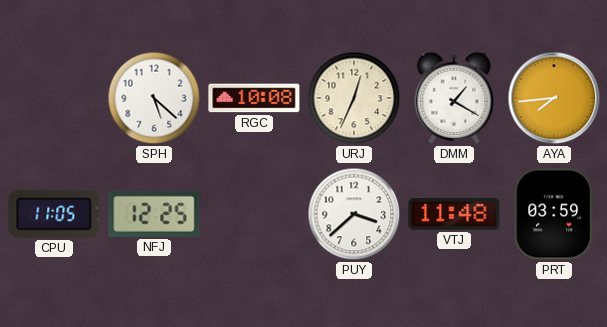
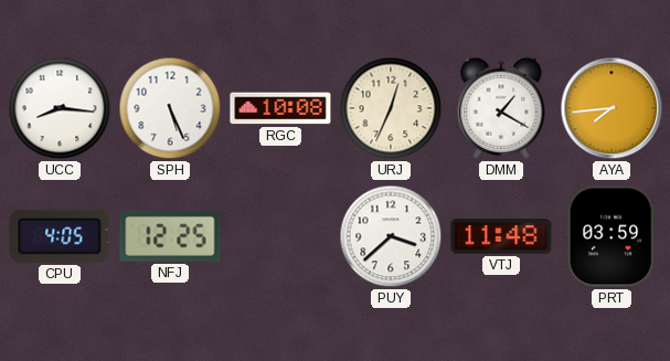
UCC: none -> 8:16
SPH: 5:22 -> 5:26
CPU: 11:05 -> 4:05
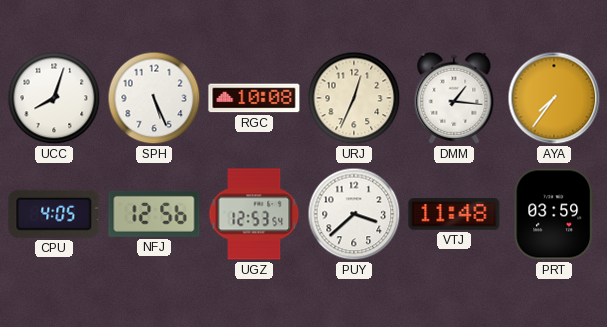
UCC: 8:16 -> 8:03
DMM: 1:20 -> 1:16
AYA: 7:44 -> 7:36
NFJ: 12:25 -> 12:56
UGZ: none -> 12:53
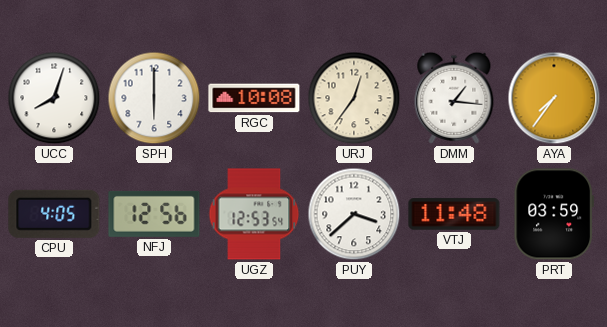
SPH: 5:26 -> 6:00
URJ: 12:34 -> 12:36
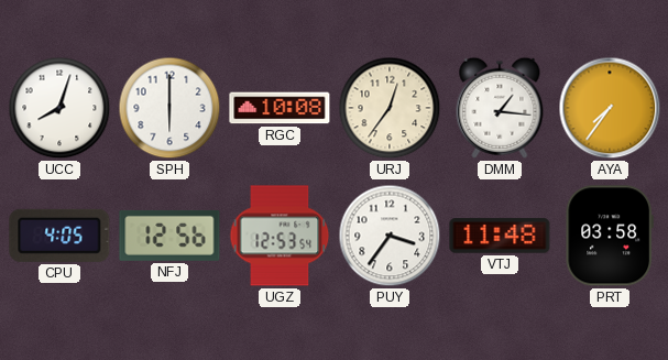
PUY: 3:38 -> 3:36
PRT: 03:59 -> 03:58
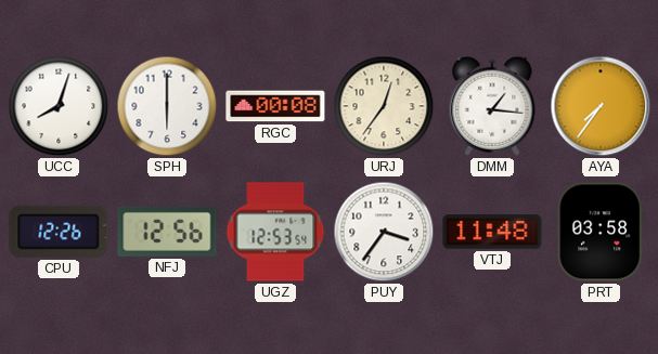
RGC: 10:08 -> 00:08
CPU: 4:05 -> 12:26
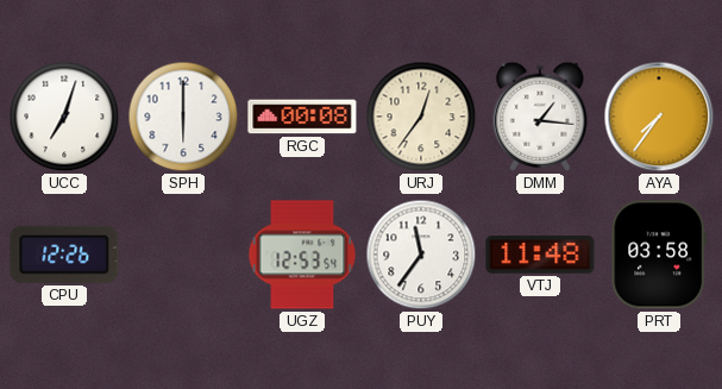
UCC: 8:03 -> 7:03
NFJ: 12:56 -> none
PUY: 3:36 -> 11:36
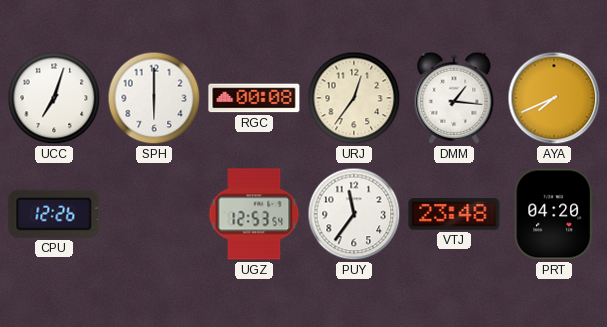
AYA: 7:36 -> 7:41
VTJ: 11:48 -> 23:48
PRT: 03:58 -> 04:20
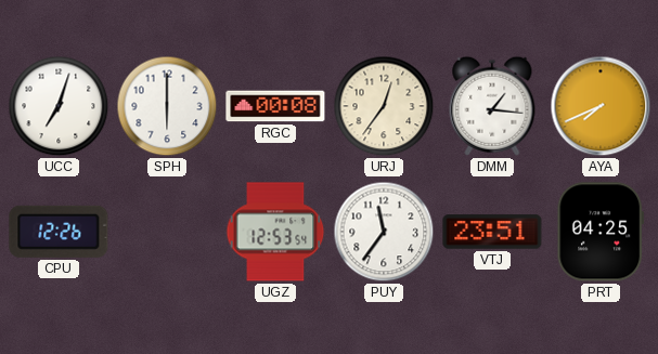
VTJ: 23:48 -> 23:51
PRT: 04:20 -> 04:25
